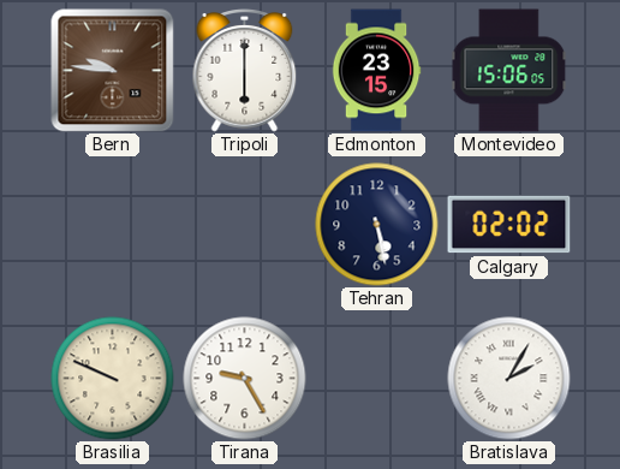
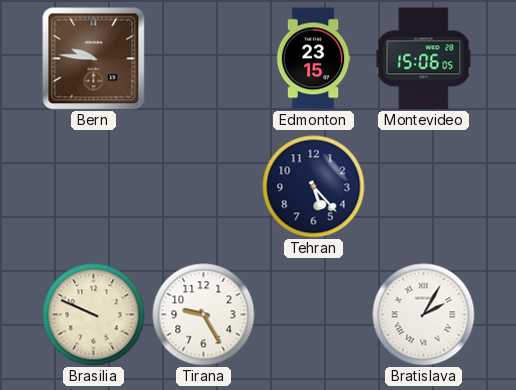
Tripoli: 6:00 -> none
Tehran: 5:28 -> 5:23
Calgary: 02:02 -> none
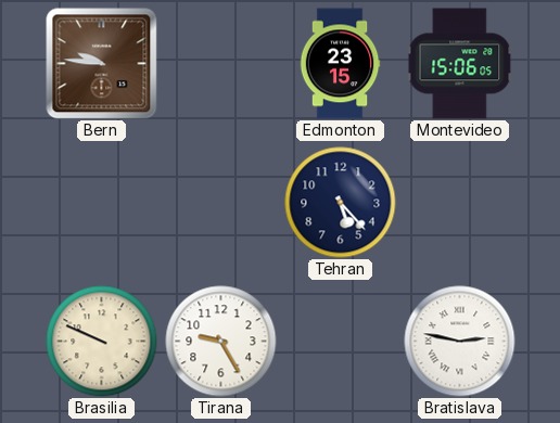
Bratislava: 2:05 -> 2:47
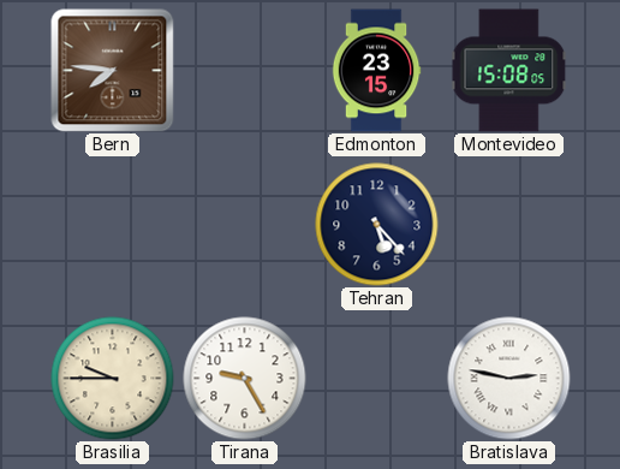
Bern: 9:46 -> 7:46
Montevideo: 15:06 -> 15:08
Brasilia: 9:49 -> 9:45
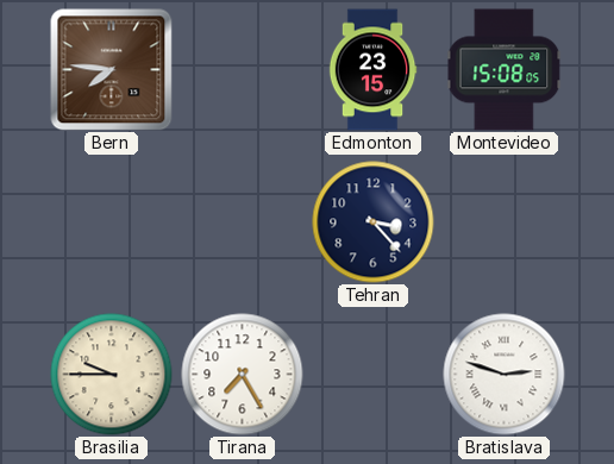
Tehran: 5:23 -> 3:23
Tirana: 9:25 -> 7:25
Bratislava: 2:47 -> 2:48
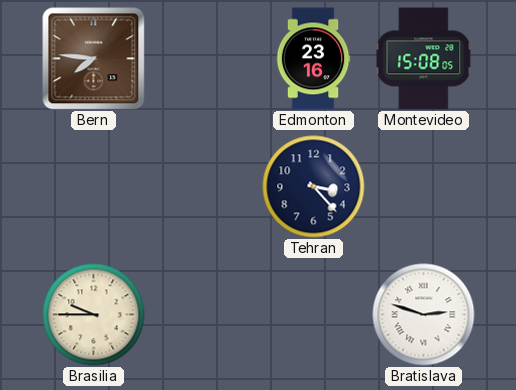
Edmonton: 23:15 -> 23:16
Tirana: 7:25 -> none
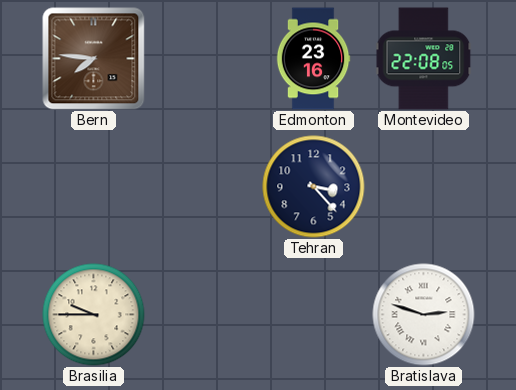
Montevideo: 15:08 -> 22:08
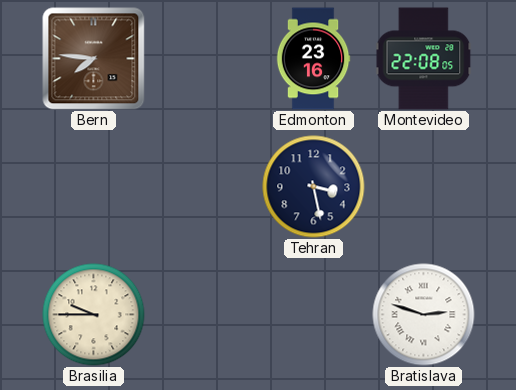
Tehran: 3:23 -> 3:28
